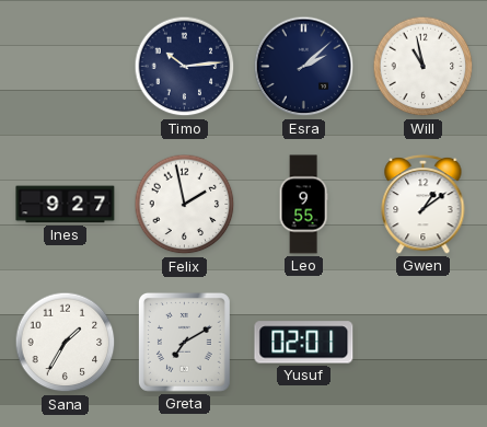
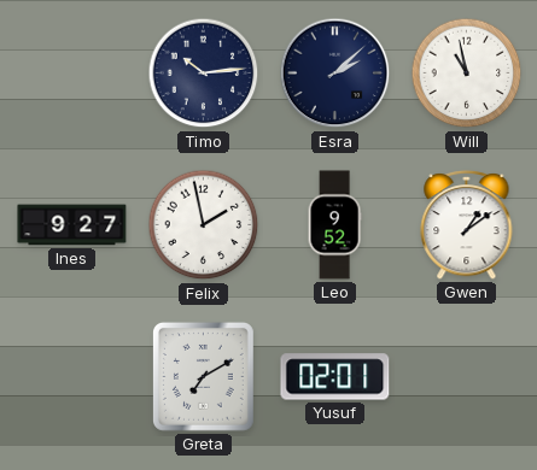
Leo: 9:55 -> 9:52
Sana: 1:35 -> none
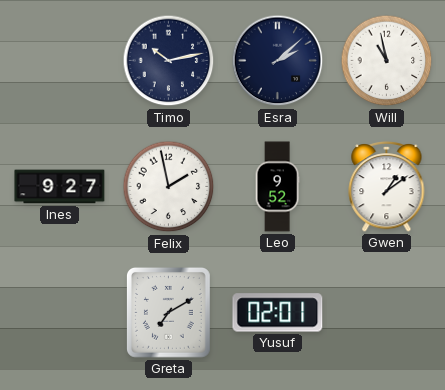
Timo: 10:14 -> 10:13
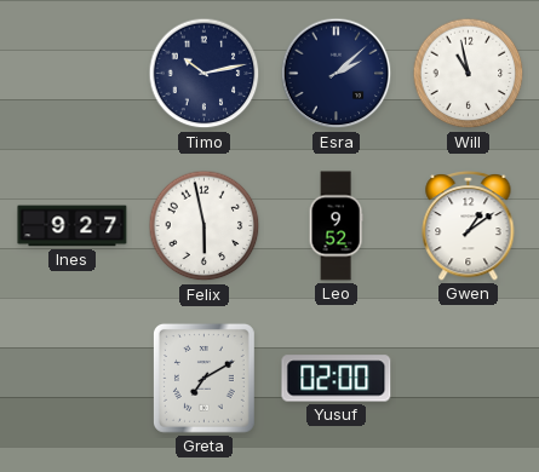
Felix: 1:58 -> 5:58
Yusuf: 02:01 -> 02:00
